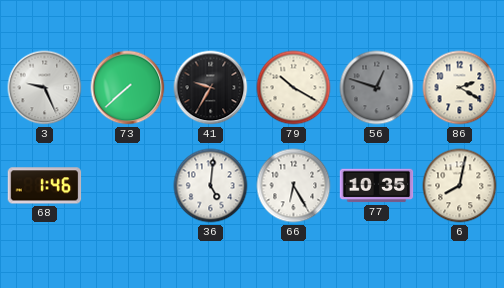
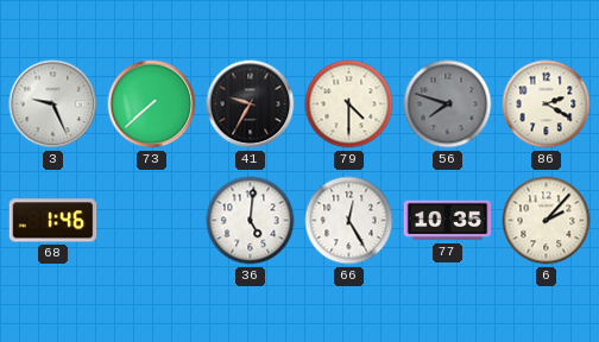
79: 10:20 -> 4:30
56: 12:48 -> 7:48
66: 6:25 -> 12:25
6: 8:02 -> 2:07
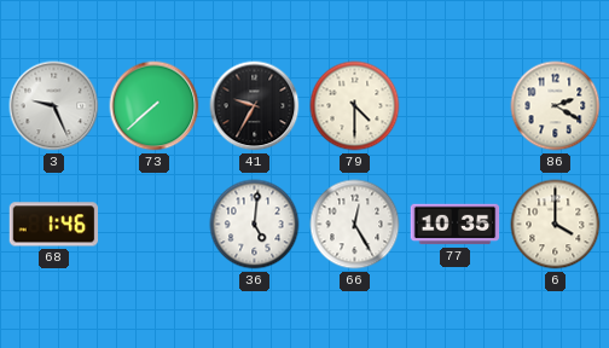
56: 7:48 -> none
6: 2:07 -> 4:00
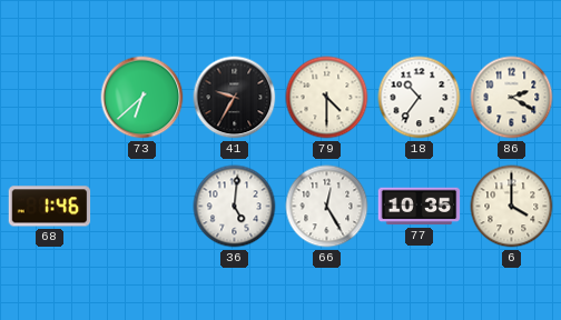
3: 9:26 -> none
73: 7:38 -> 6:38
18: none -> 10:36
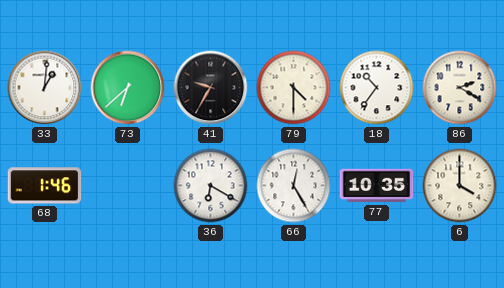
33: none -> 1:01
36: 5:01 -> 6:20
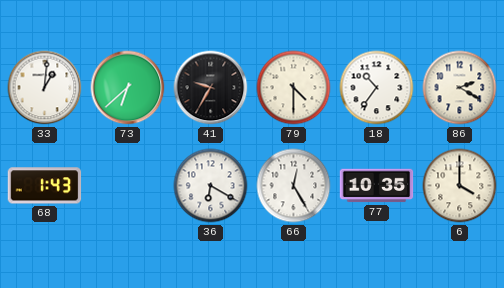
68: 1:46 -> 1:43
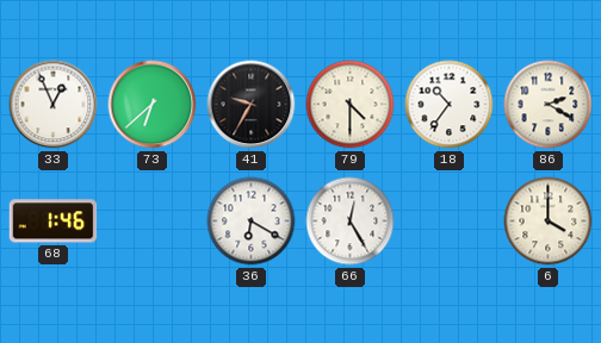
33: 1:01 -> 12:56
68: 1:43 -> 1:46
77: 10:35 -> none
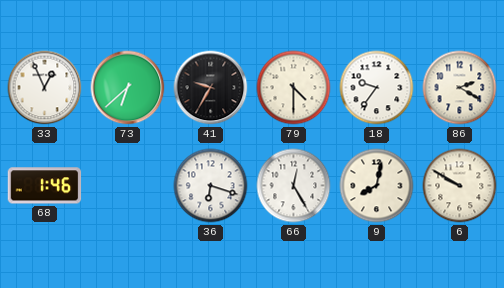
18: 10:36 -> 9:36
36: 6:20 -> 6:18
9: none -> 8:02
6: 4:00 -> 9:50
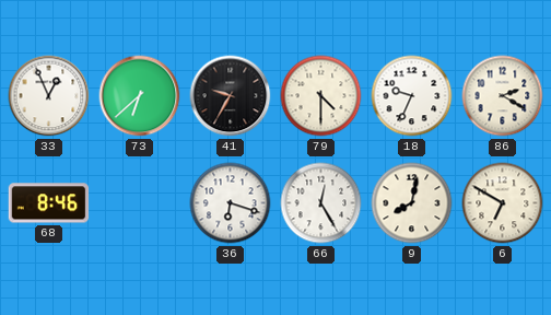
18: 9:36 -> 9:34
68: 1:46 -> 8:46
6: 9:50 -> 6:50
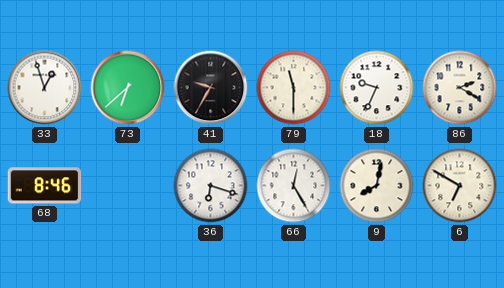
33: 12:56 -> 12:57
79: 4:30 -> 11:30
